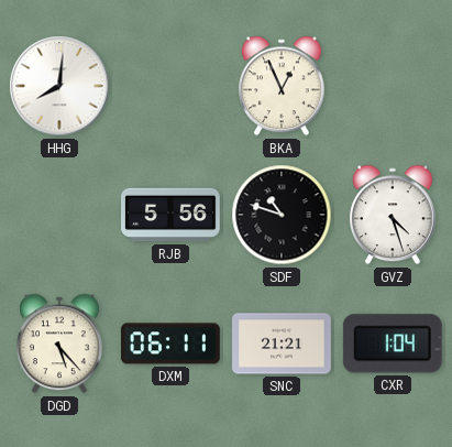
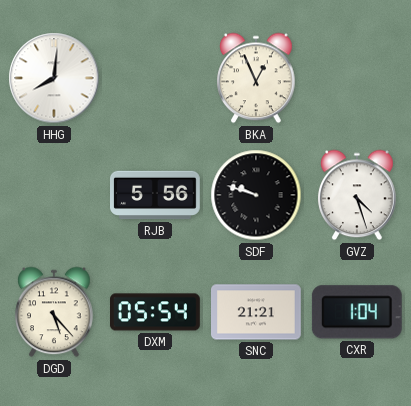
SDF: 10:48 -> 9:48
DXM: 06:11 -> 05:54
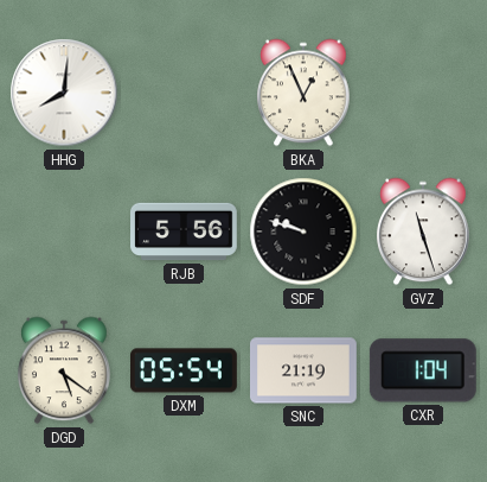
GVZ: 4:27 -> 11:27
DGD: 5:23 -> 5:21
SNC: 21:21 -> 21:19
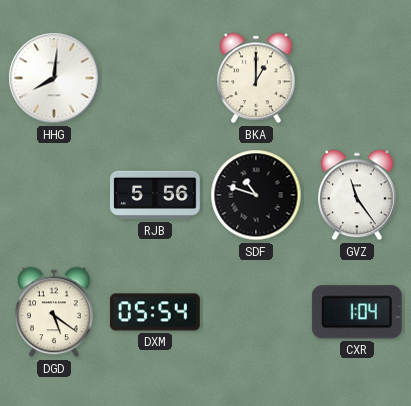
BKA: 12:56 -> 1:00
SDF: 9:48 -> 10:48
GVZ: 11:27 -> 11:24
SNC: 21:19 -> none
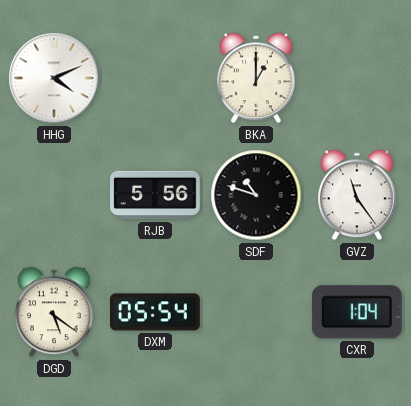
HHG: 8:01 -> 4:11
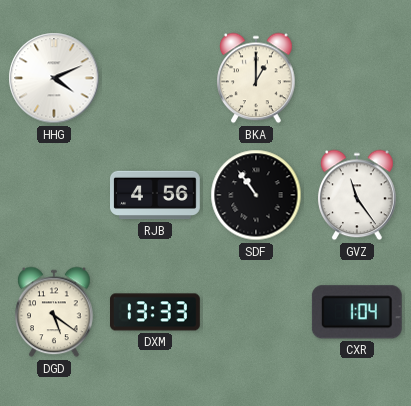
RJB: 5:56 -> 4:56
SDF: 10:48 -> 10:54
DXM: 05:54 -> 13:33
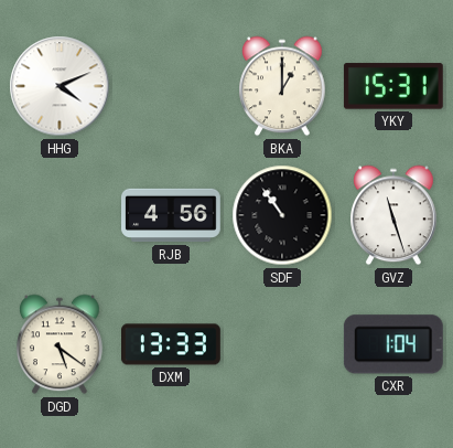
YKY: none -> 15:31
GVZ: 11:24 -> 11:27
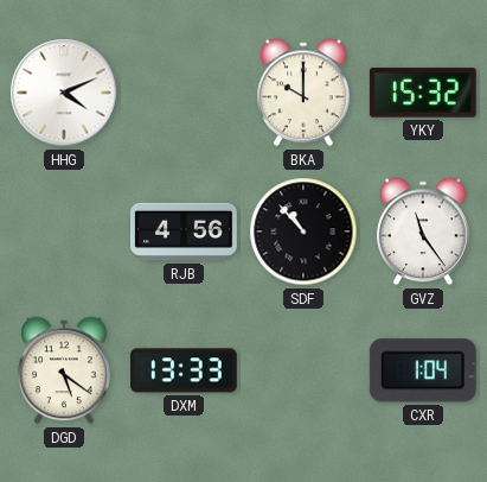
BKA: 1:00 -> 10:00
YKY: 15:31 -> 15:32
SDF: 10:54 -> 10:53
GVZ: 11:27 -> 11:24
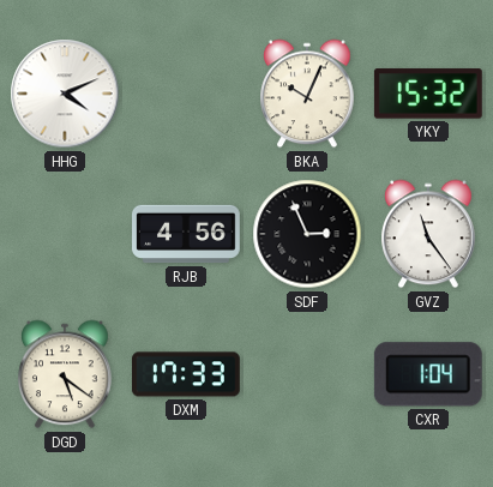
BKA: 10:00 -> 10:04
SDF: 10:53 -> 2:56
DXM: 13:33 -> 17:33
